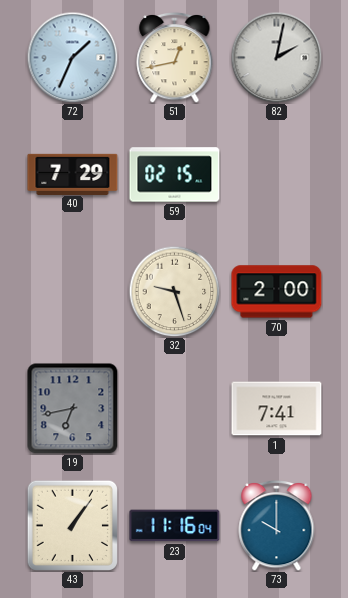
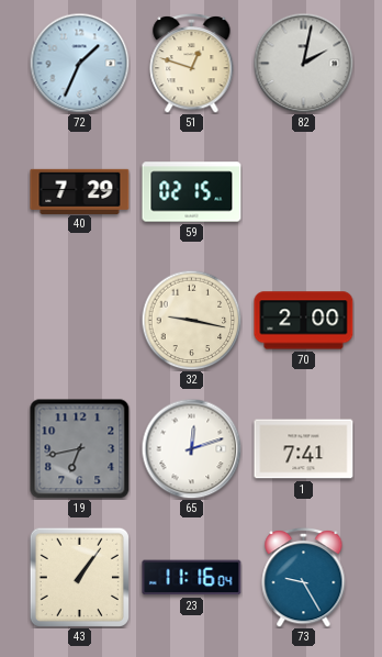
51: 12:43 -> 12:48
32: 9:27 -> 9:17
65: none -> 12:12
73: 10:00 -> 9:25
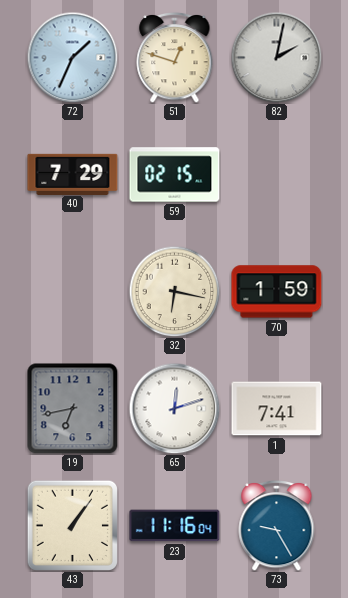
32: 9:17 -> 6:17
70: 2:00 -> 1:59
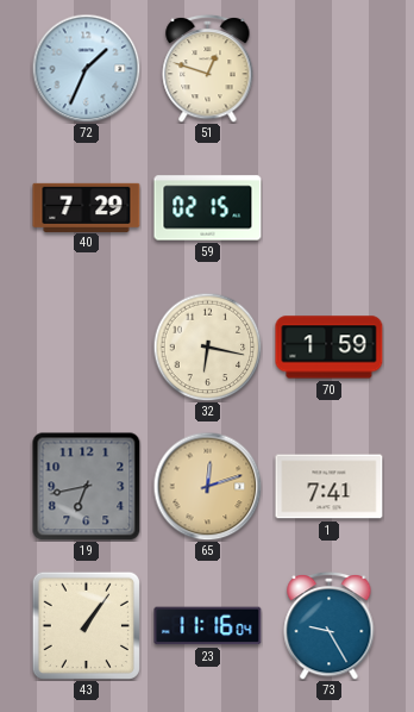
82: 2:02 -> none
65 dial: white -> champagne
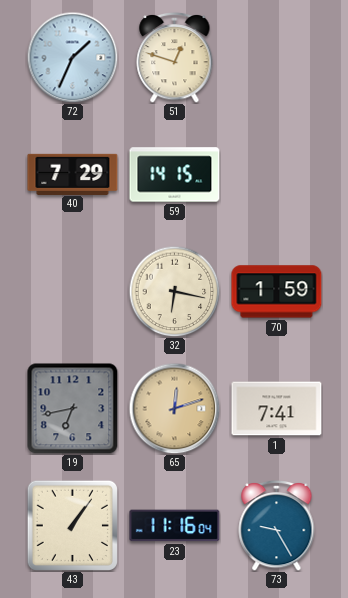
59: 02:15 -> 14:15
